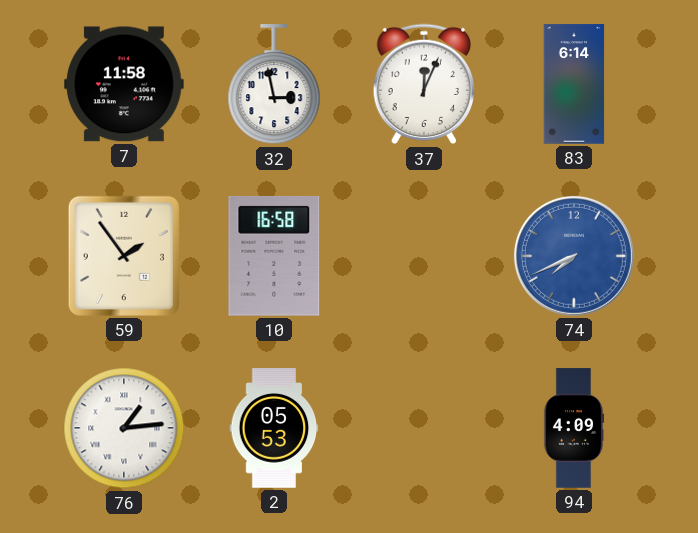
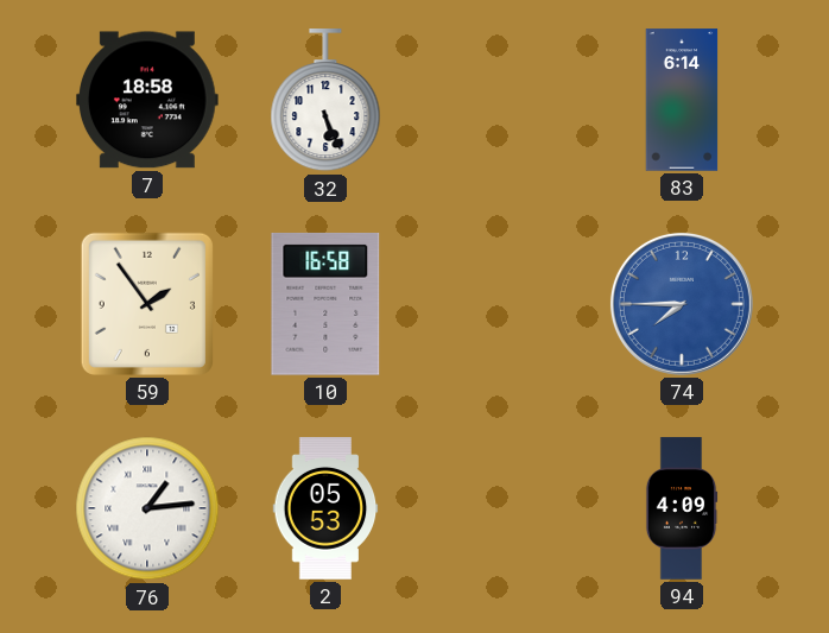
7: 11:58 -> 18:58
32: 2:58 -> 5:26
37: 12:04 -> none
74: 7:41 -> 7:45
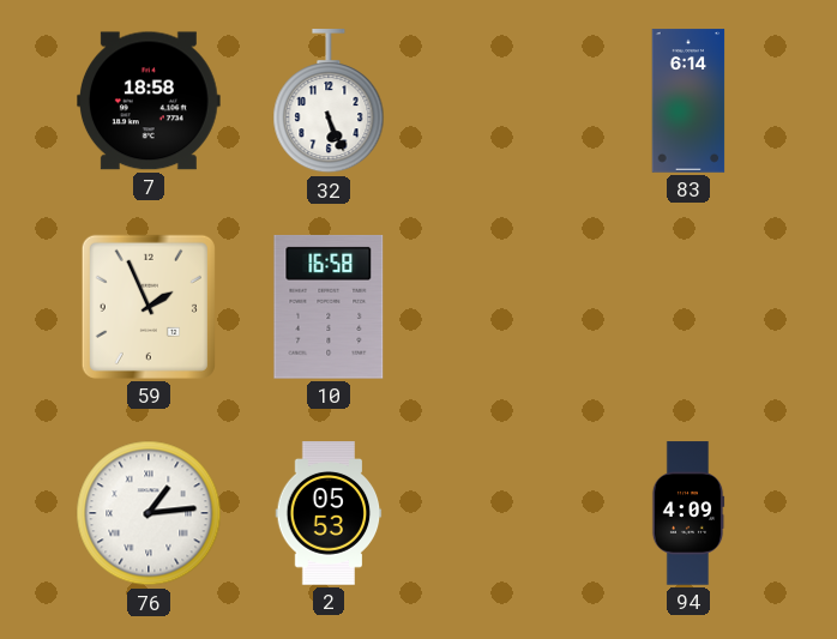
59: 1:54 -> 1:56
74: 7:45 -> none
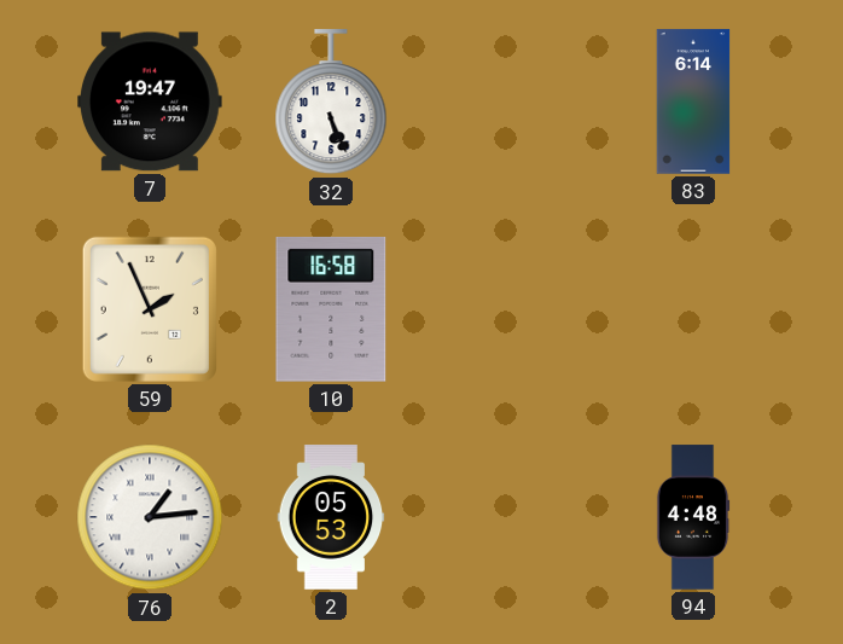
7: 18:58 -> 19:47
94: 4:09 -> 4:48
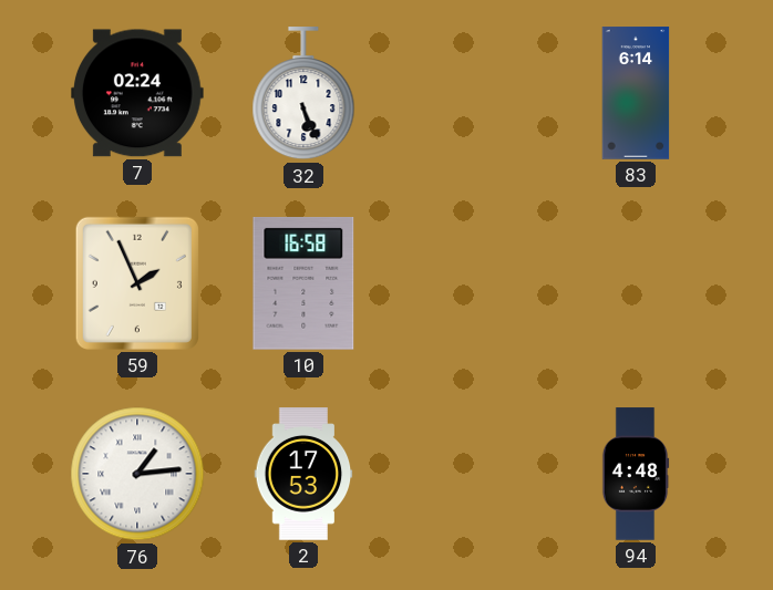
7: 19:47 -> 02:24
2: 05:53 -> 17:53
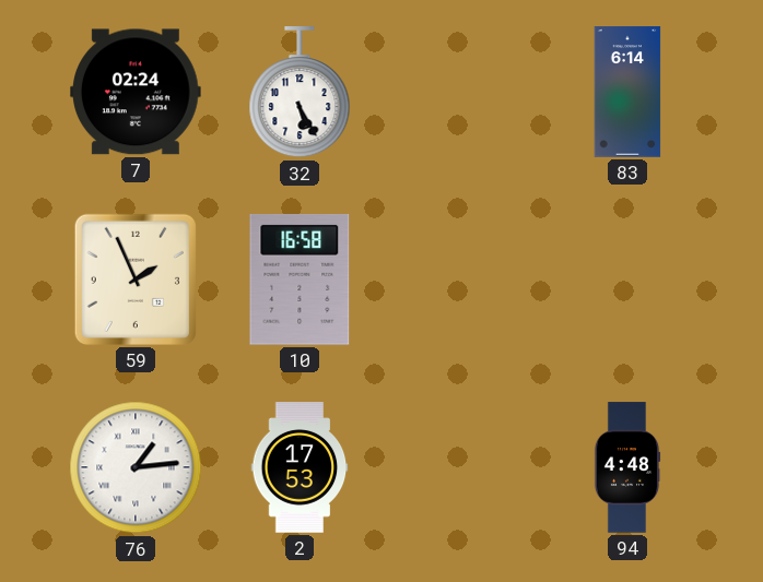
32: 5:26 -> 5:25
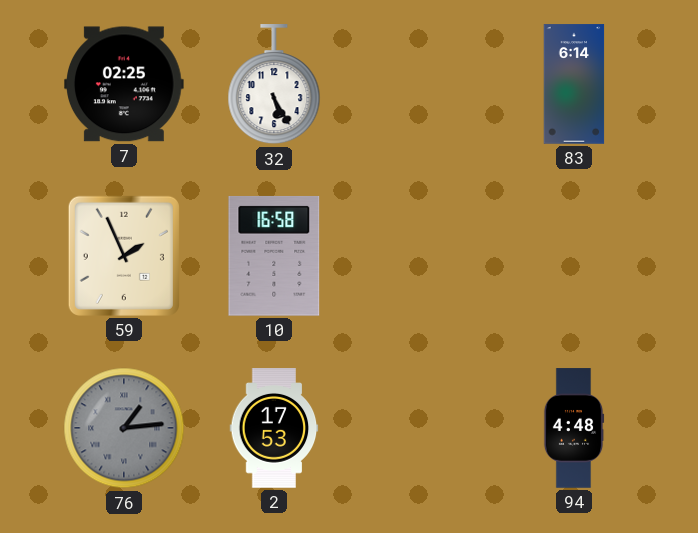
7: 02:24 -> 02:25
76 dial: white -> grey
